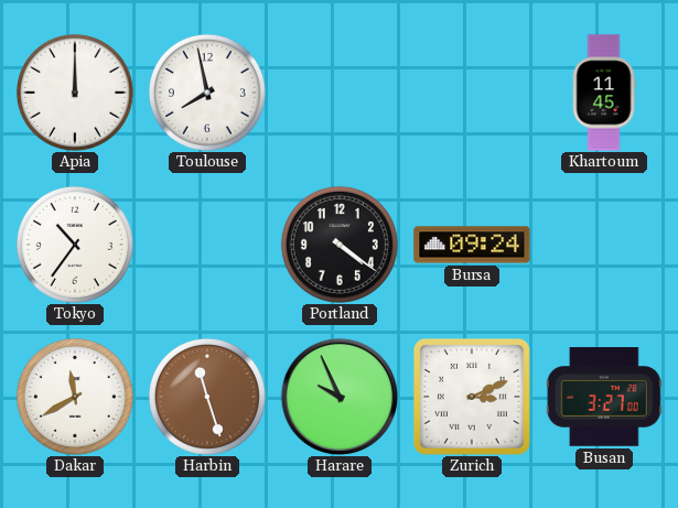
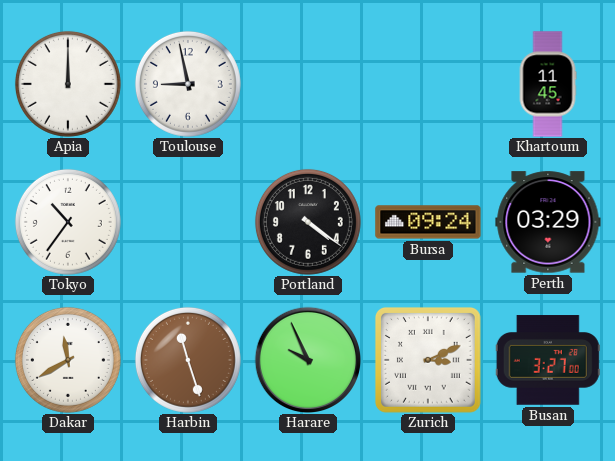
Toulouse: 7:58 -> 8:58
Perth: none -> 03:29
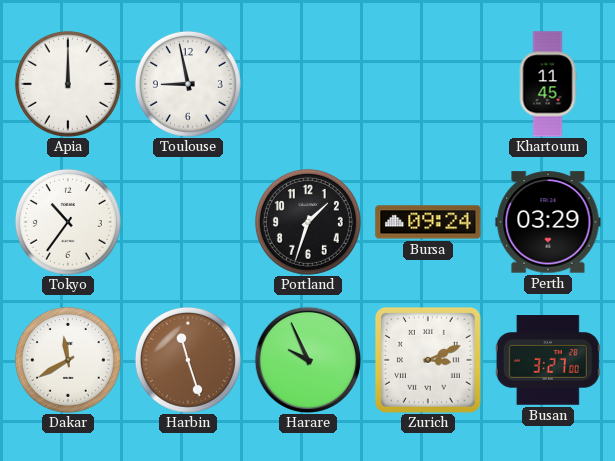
Portland: 4:21 -> 1:33
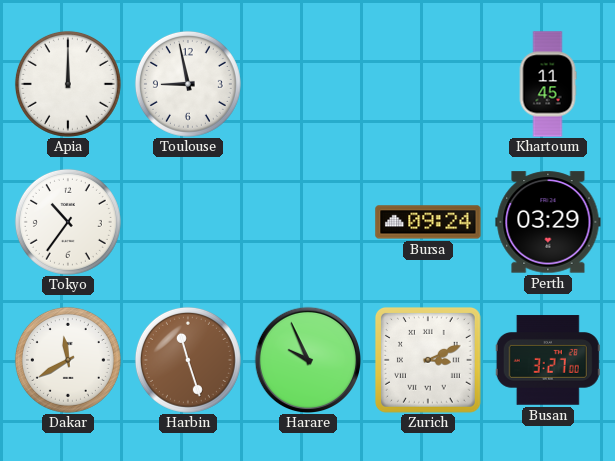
Portland: 1:33 -> none
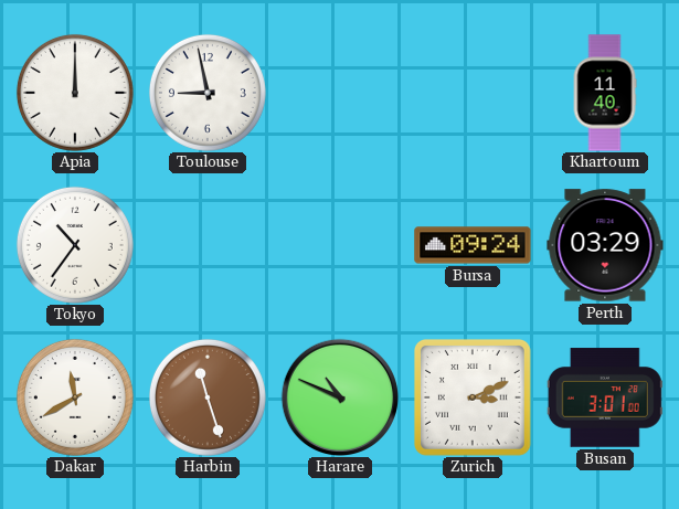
Khartoum: 11:45 -> 11:40
Harare: 9:56 -> 10:49
Busan: 3:27 -> 3:01
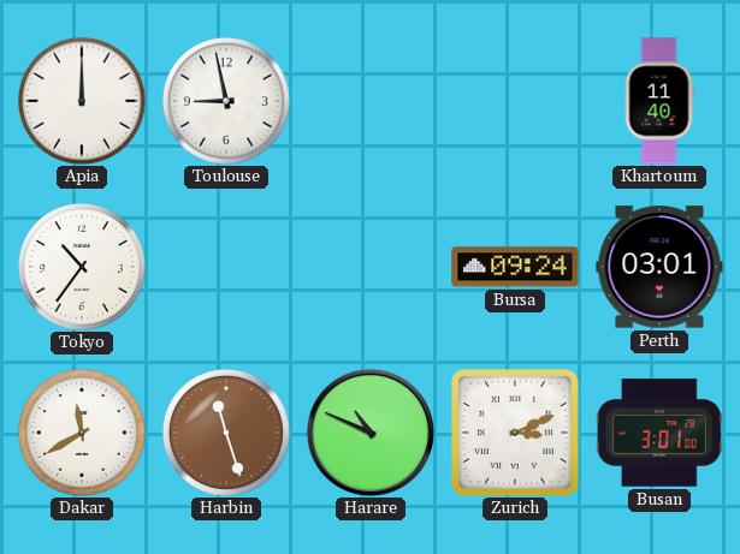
Perth: 03:29 -> 03:01
